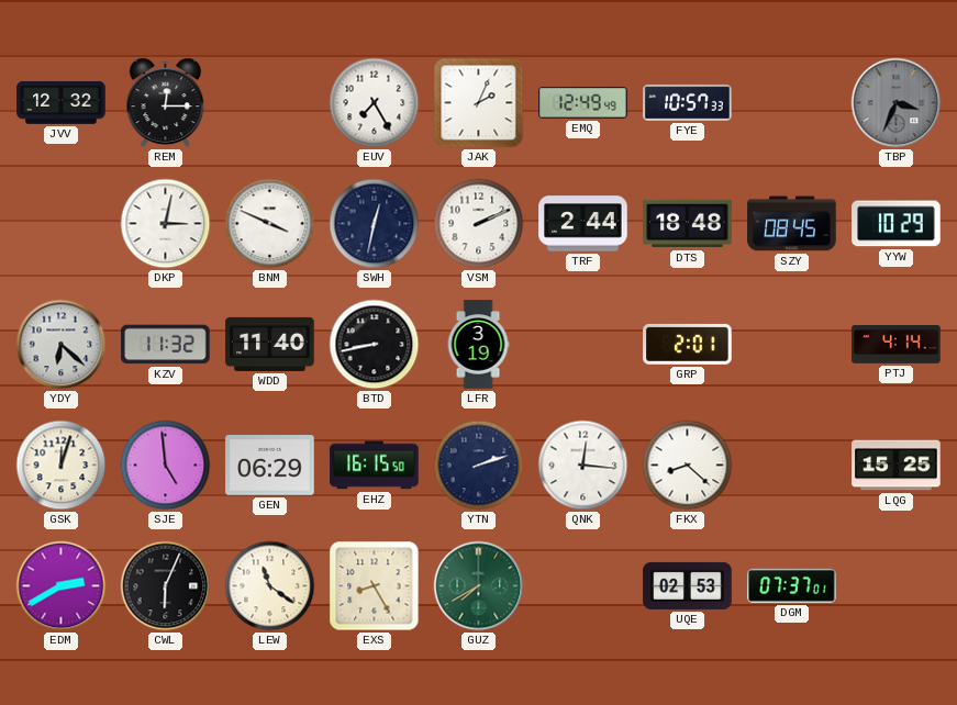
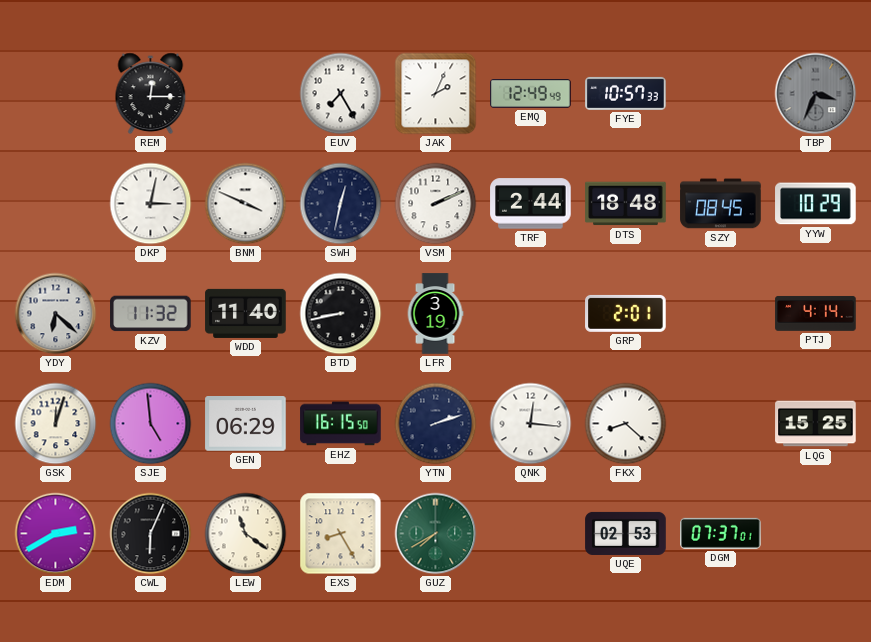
JVV: 12:32 -> none
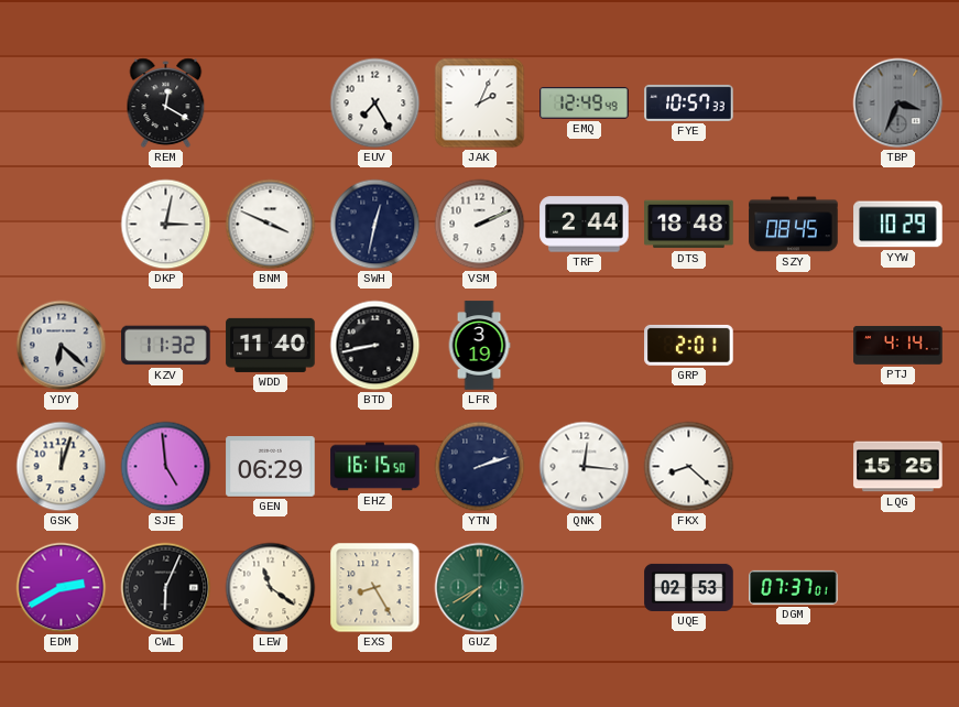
REM: 12:15 -> 12:20
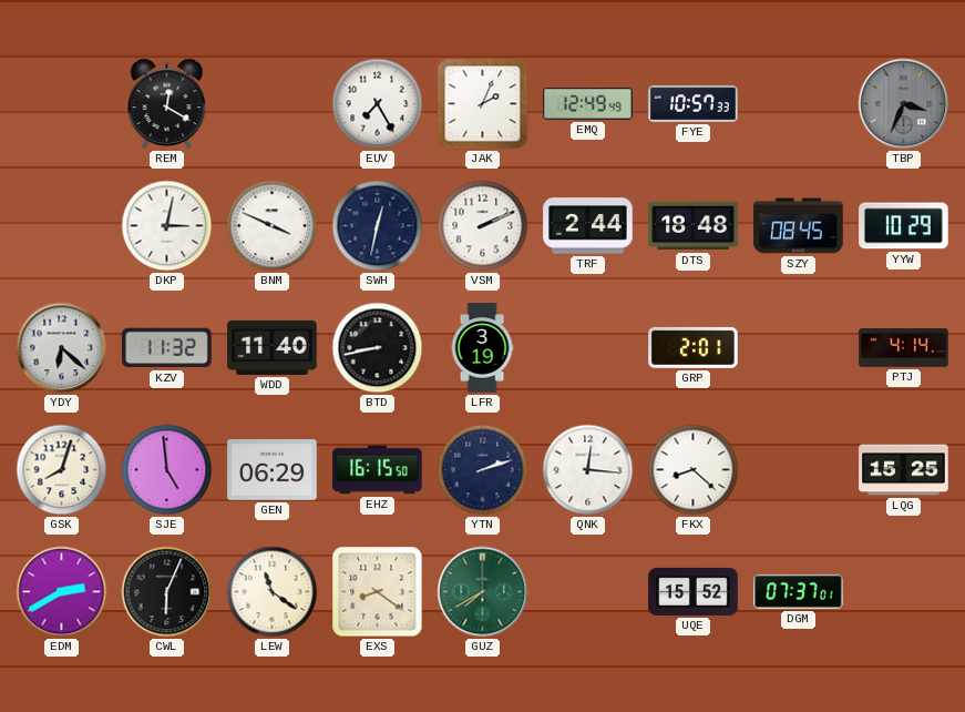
GSK: 12:03 -> 8:03
EXS: 8:25 -> 8:21
UQE: 02:53 -> 15:52
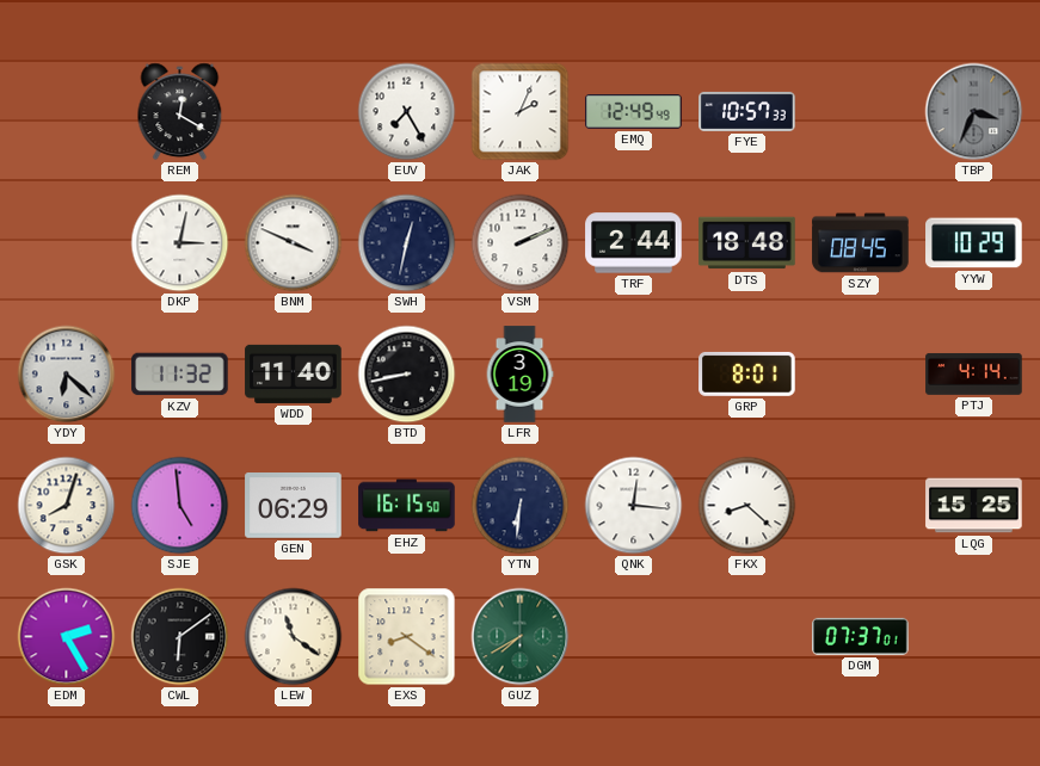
GRP: 2:01 -> 8:01
YTN: 2:12 -> 6:31
EDM: 2:40 -> 2:25
CWL: 6:04 -> 6:09
UQE: 15:52 -> none
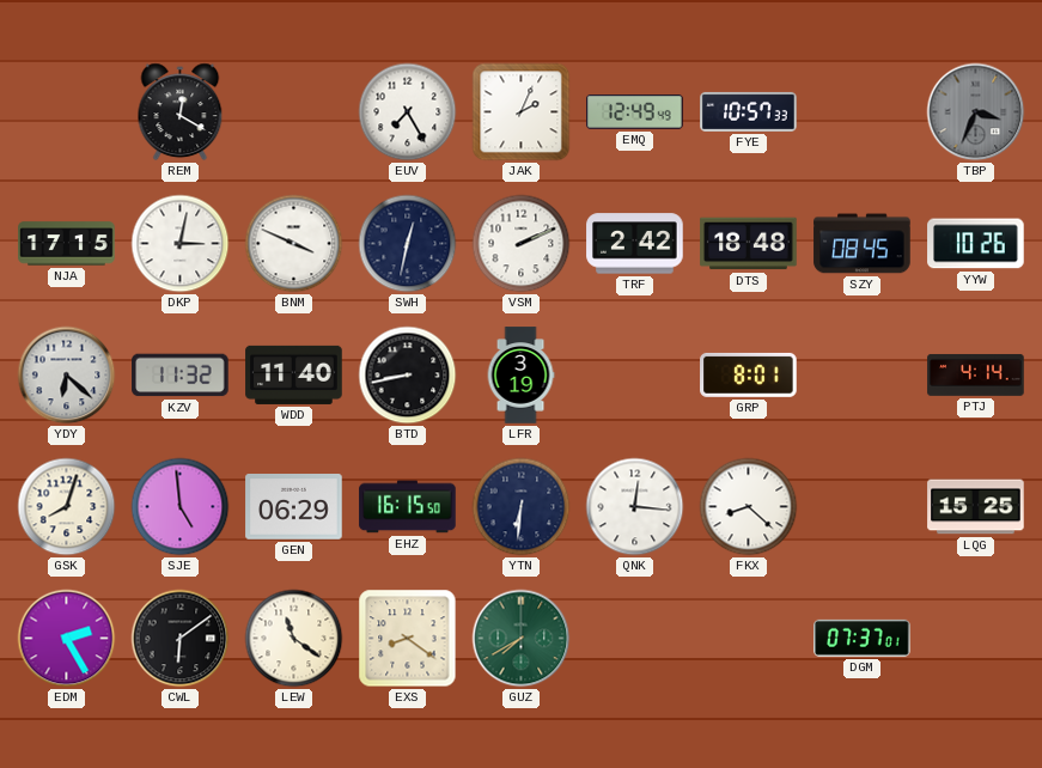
NJA: none -> 17:15
TRF: 2:44 -> 2:42
YYW: 10:29 -> 10:26
